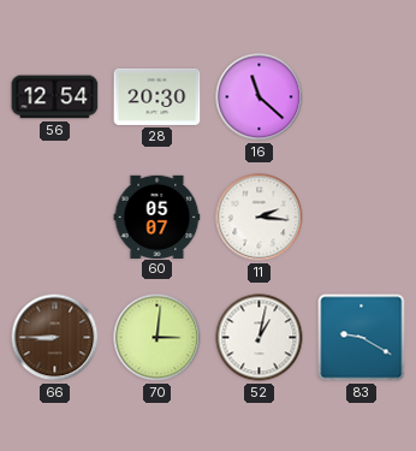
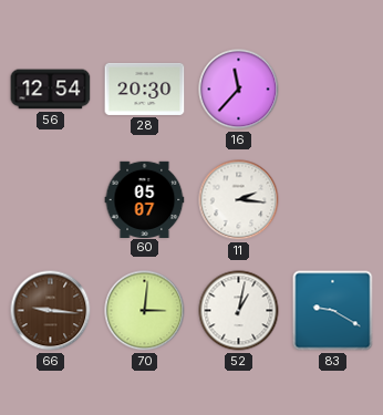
16: 11:22 -> 11:37
66: 8:45 -> 9:16
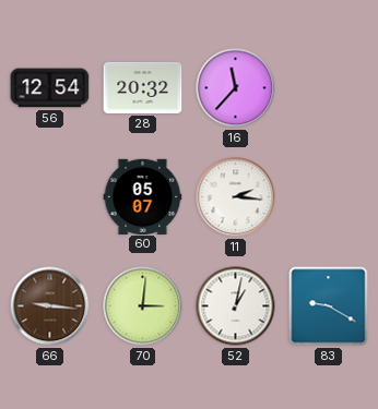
28: 20:30 -> 20:32
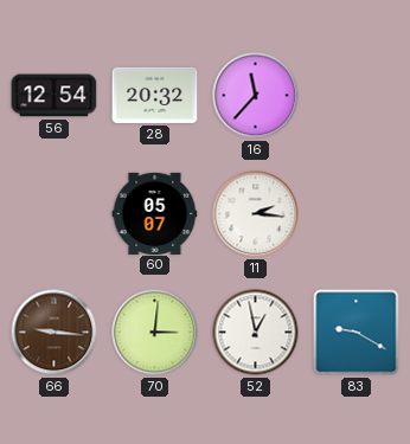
52: 1:02 -> 12:58
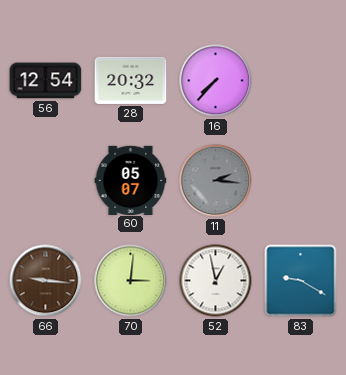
16: 11:37 -> 7:37
11 dial: white -> grey
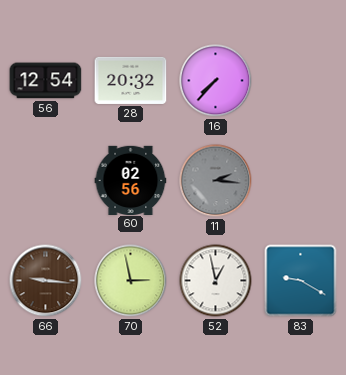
60: 05:07 -> 02:56
70: 3:01 -> 2:58
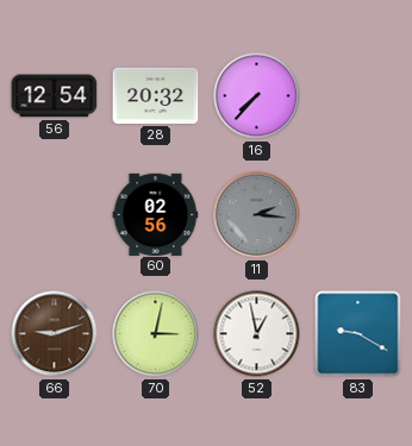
66: 9:16 -> 9:12
70: 2:58 -> 3:02
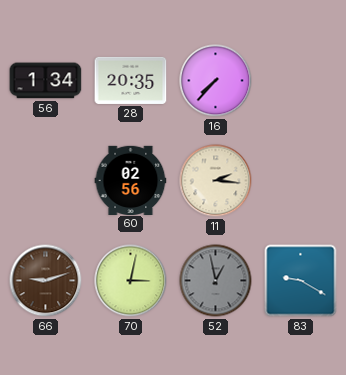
56: 12:54 -> 1:34
28: 20:32 -> 20:35
11 dial: grey -> cream
52 dial: white -> grey
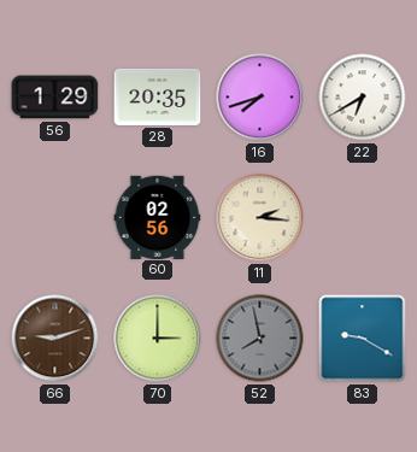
56: 1:34 -> 1:29
16: 7:37 -> 7:42
22: none -> 6:40
70: 3:02 -> 3:00
52: 12:58 -> 7:58
